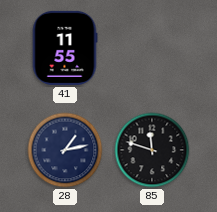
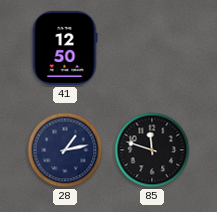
41: 11:55 -> 12:50
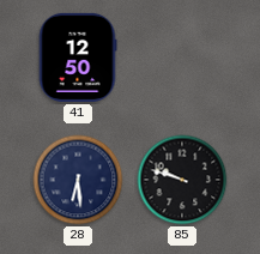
28: 1:13 -> 6:29
85: 11:48 -> 9:48
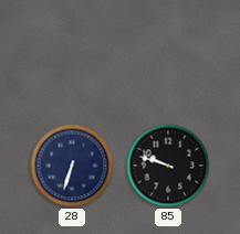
41: 12:50 -> none
28: 6:29 -> 6:33
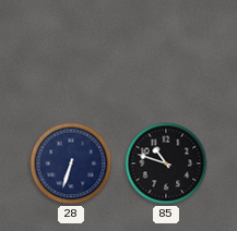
85: 9:48 -> 10:48
